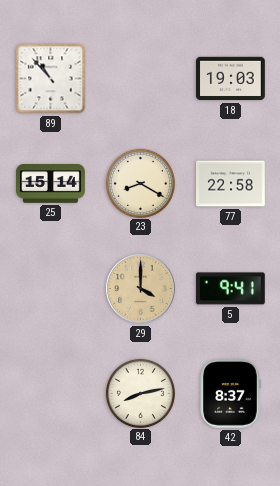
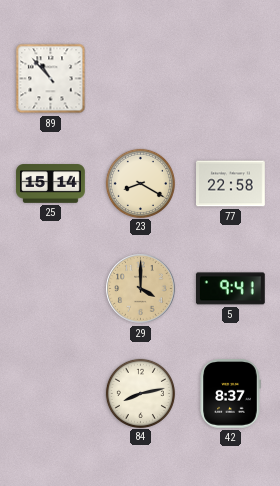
18: 19:03 -> none
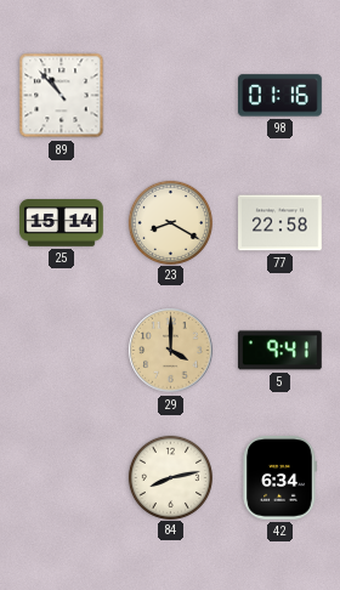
98: none -> 01:16
42: 8:37 -> 6:34
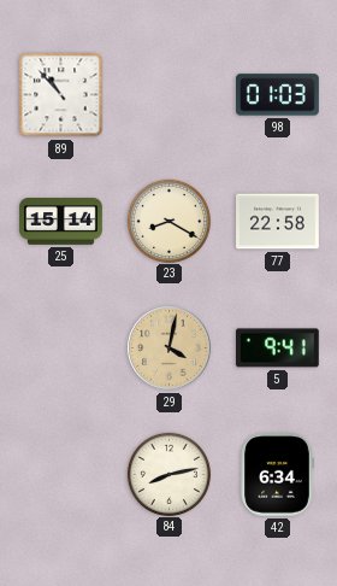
98: 01:16 -> 01:03
29: 4:00 -> 4:02
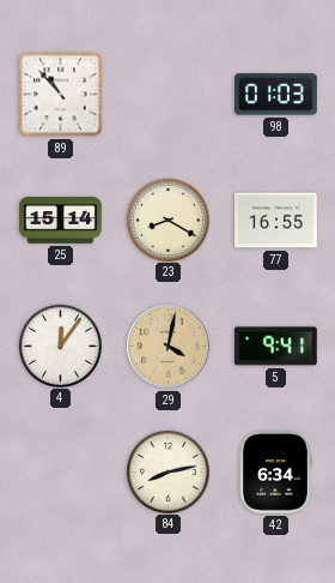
77: 22:58 -> 16:55
4: none -> 12:06
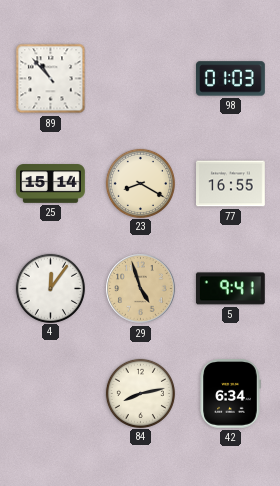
29: 4:02 -> 4:57
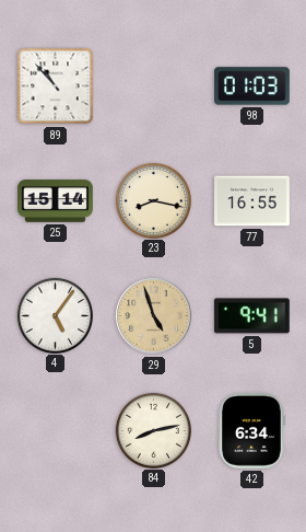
23: 8:20 -> 8:17
4: 12:06 -> 5:06
